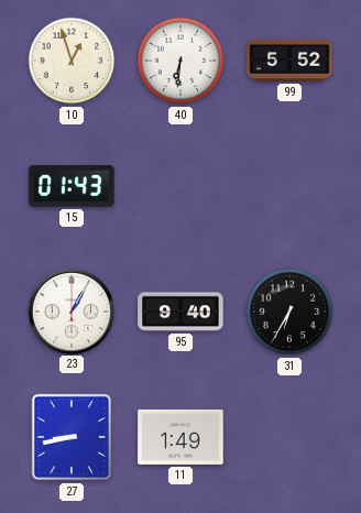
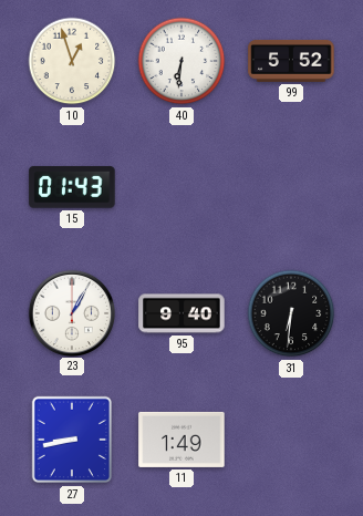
31: 6:35 -> 6:31
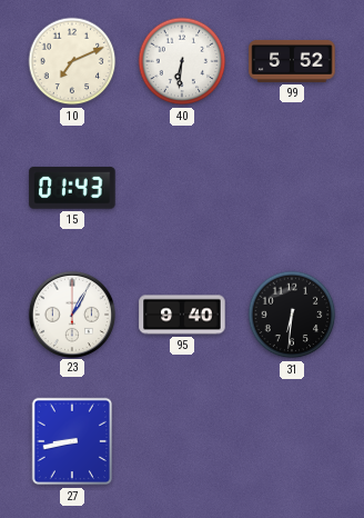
10: 12:57 -> 7:11
11: 1:49 -> none
